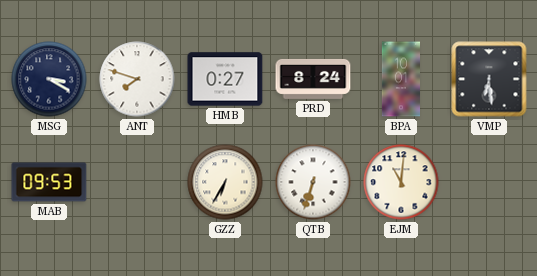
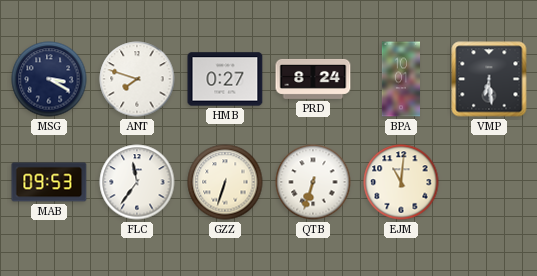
FLC: none -> 11:36
GZZ: 6:35 -> 6:33
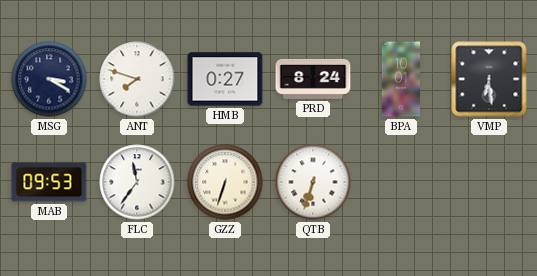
EJM: 11:01 -> none
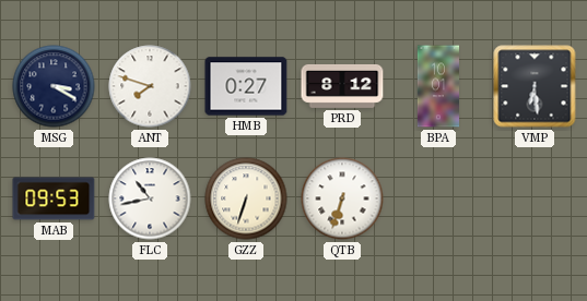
PRD: 8:24 -> 8:12
FLC: 11:36 -> 10:43
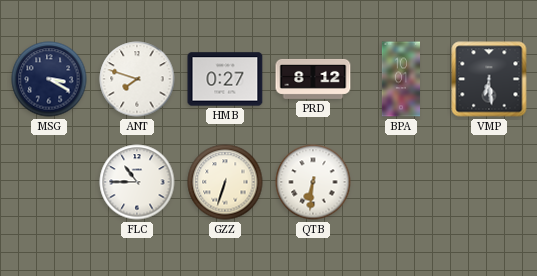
MAB: 09:53 -> none
FLC: 10:43 -> 10:45
QTB: 6:33 -> 6:31
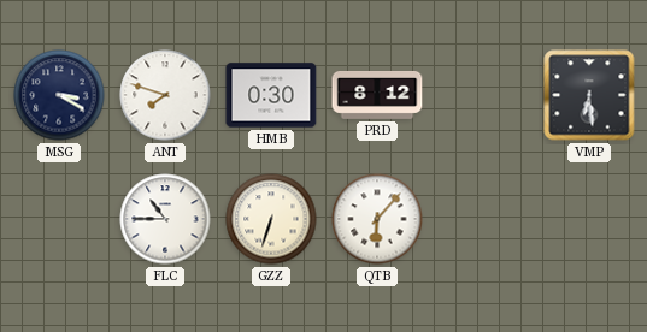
HMB: 0:27 -> 0:30
BPA: 10:01 -> none
QTB: 6:31 -> 6:07
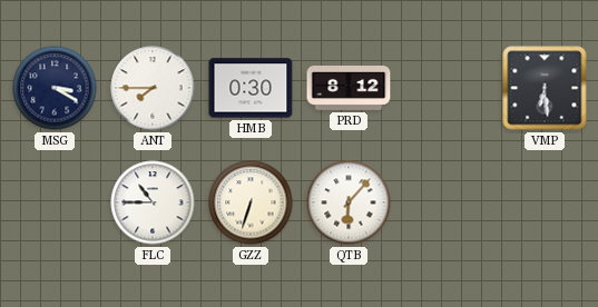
ANT: 7:48 -> 7:45
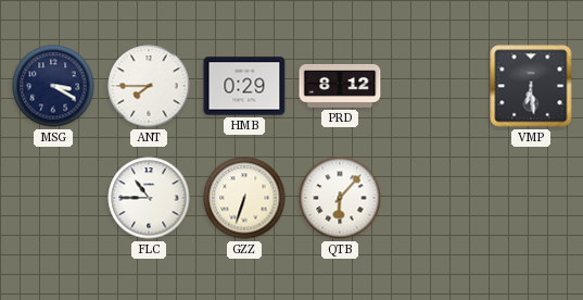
HMB: 0:30 -> 0:29
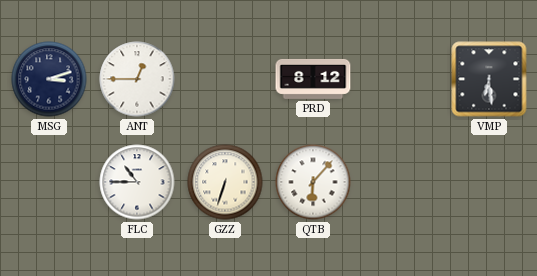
MSG: 3:20 -> 3:12
ANT: 7:45 -> 12:45
HMB: 0:29 -> none
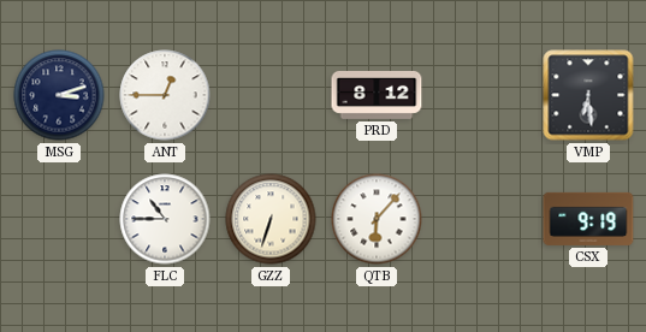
CSX: none -> 9:19
